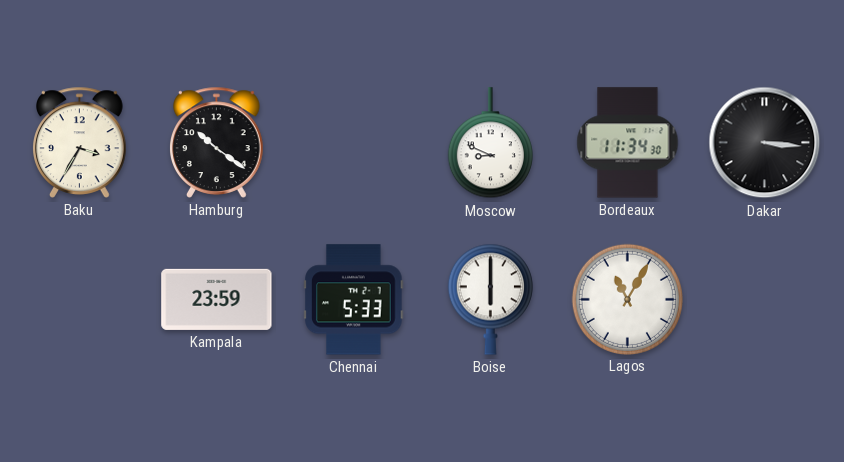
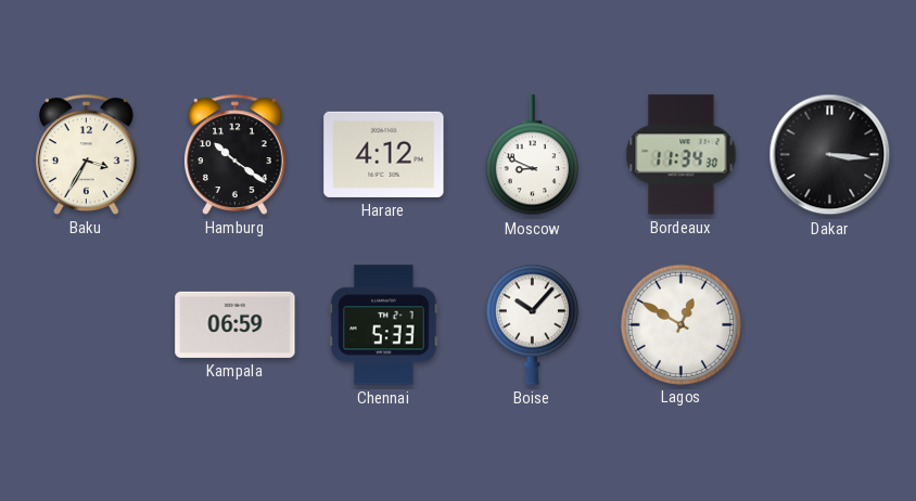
Harare: none -> 4:12
Kampala: 23:59 -> 06:59
Boise: 6:00 -> 10:07
Lagos: 11:05 -> 12:50
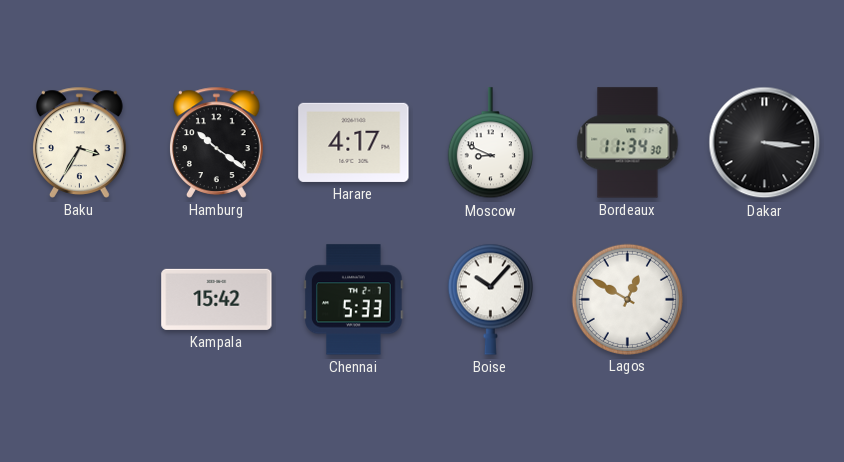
Harare: 4:12 -> 4:17
Kampala: 06:59 -> 15:42
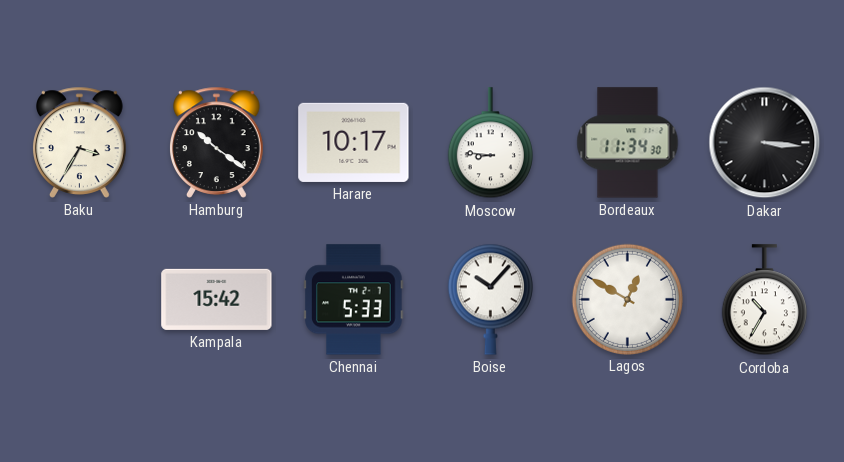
Harare: 4:17 -> 10:17
Moscow: 8:49 -> 8:46
Cordoba: none -> 10:35
